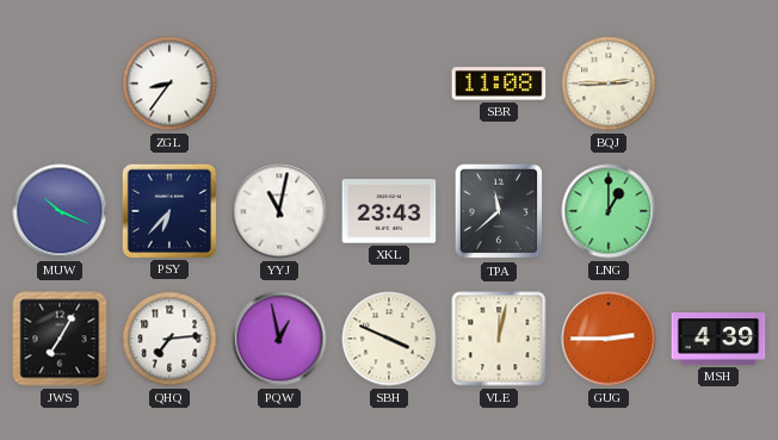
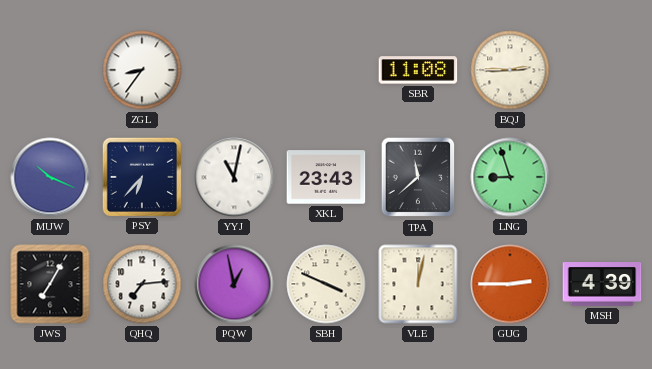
LNG: 1:00 -> 8:57
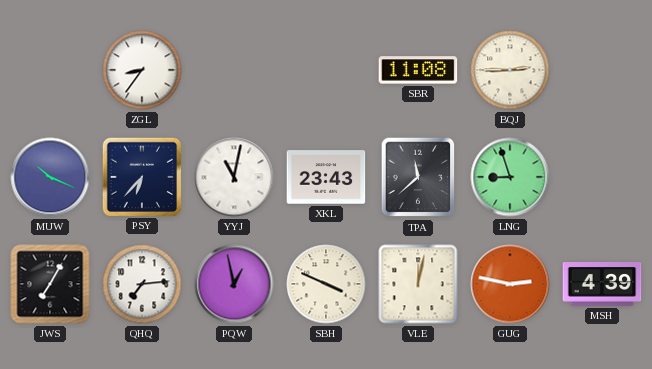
GUG: 2:45 -> 2:47
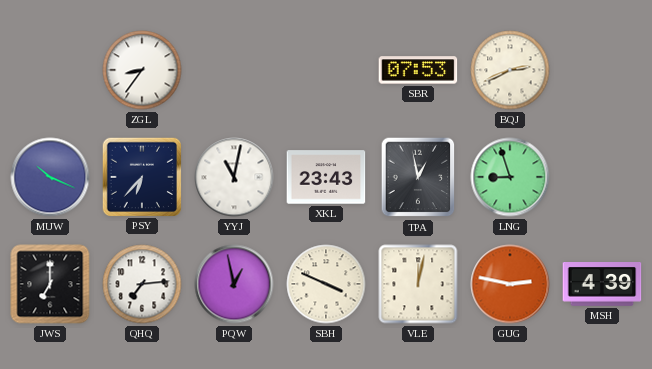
SBR: 11:08 -> 07:53
BQJ: 2:45 -> 2:41
TPA: 11:38 -> 12:58
JWS: 7:05 -> 7:00
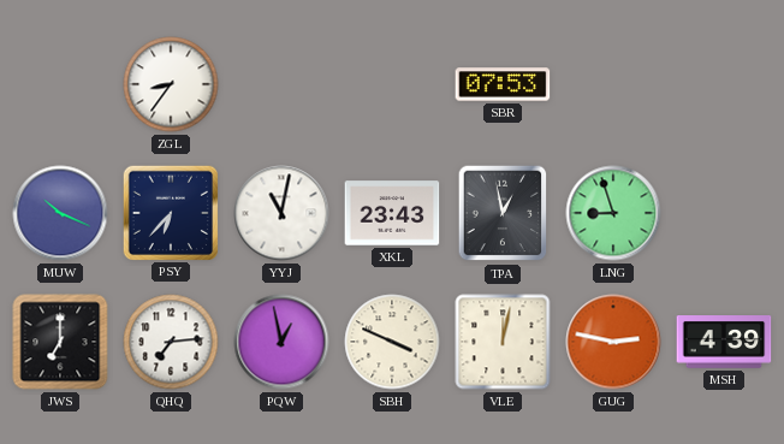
BQJ: 2:41 -> none
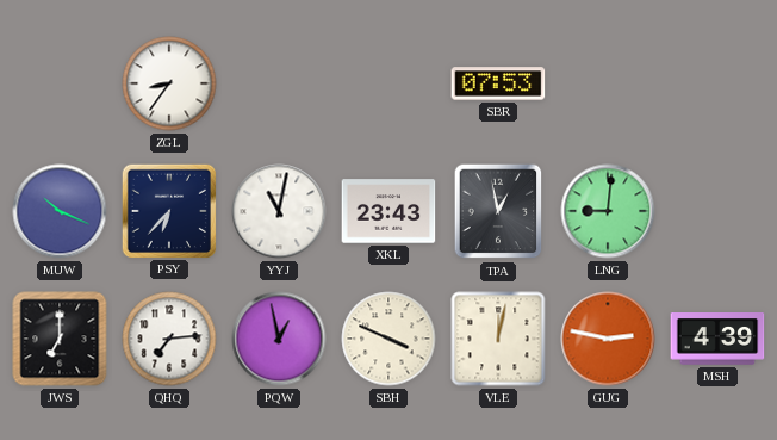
LNG: 8:57 -> 9:01
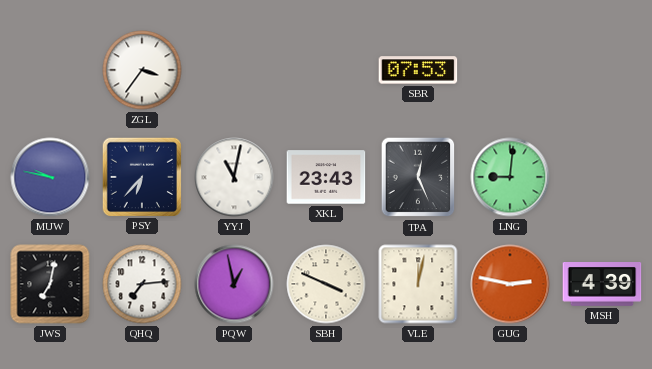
ZGL: 8:36 -> 3:36
MUW: 10:19 -> 9:47
TPA: 12:58 -> 12:26
JWS: 7:00 -> 7:02
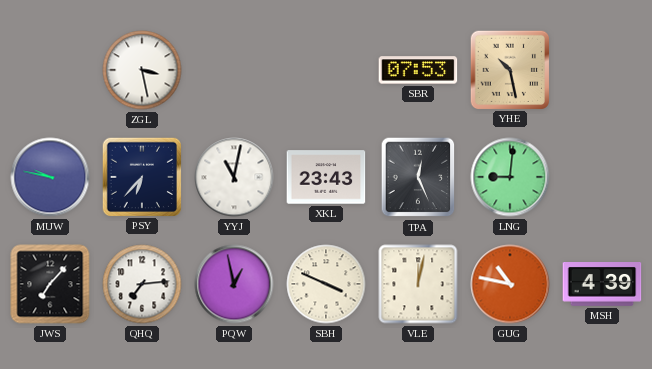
ZGL: 3:36 -> 3:28
YHE: none -> 10:28
JWS: 7:02 -> 7:07
GUG: 2:47 -> 10:47
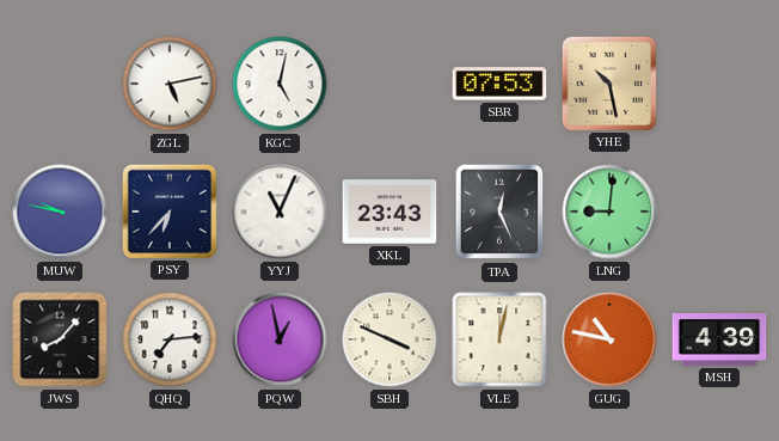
ZGL: 3:28 -> 5:13
KGC: none -> 5:02
YYJ: 11:02 -> 11:04
JWS: 7:07 -> 8:07
